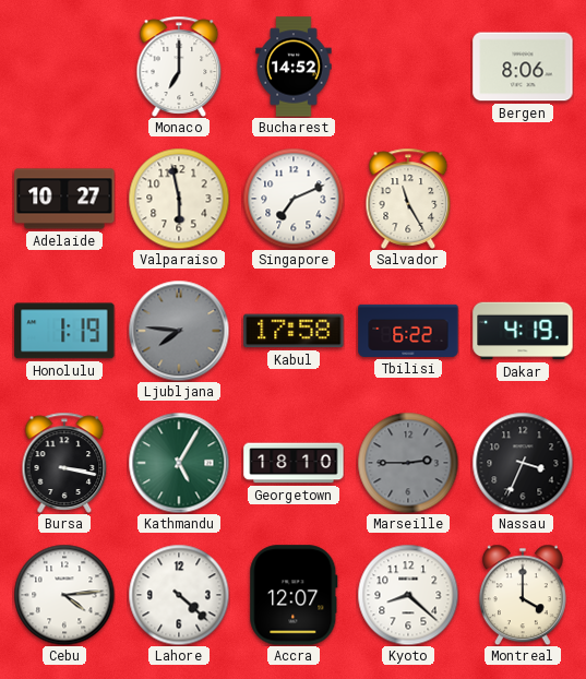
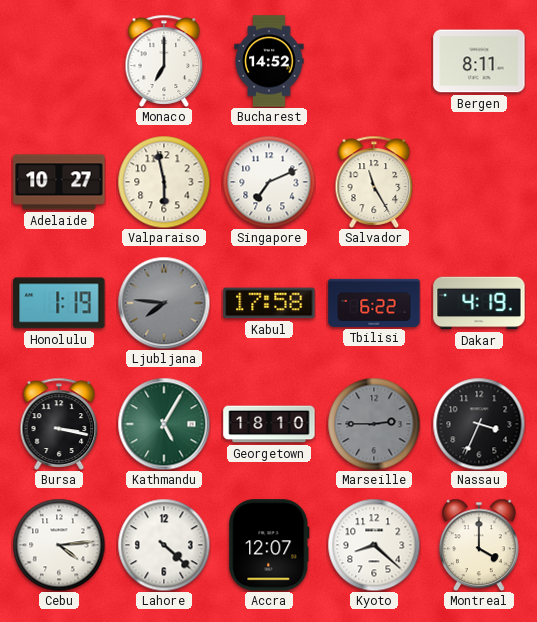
Bergen: 8:06 -> 8:11
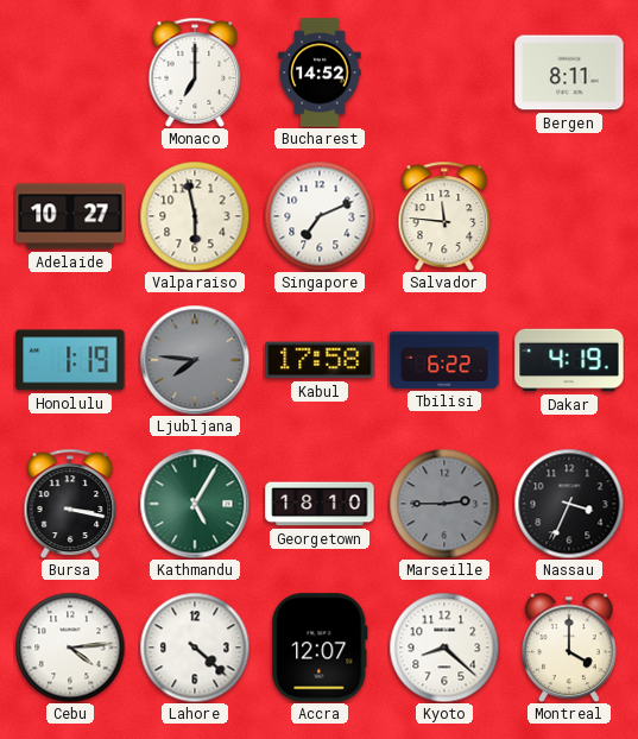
Salvador: 11:25 -> 11:46
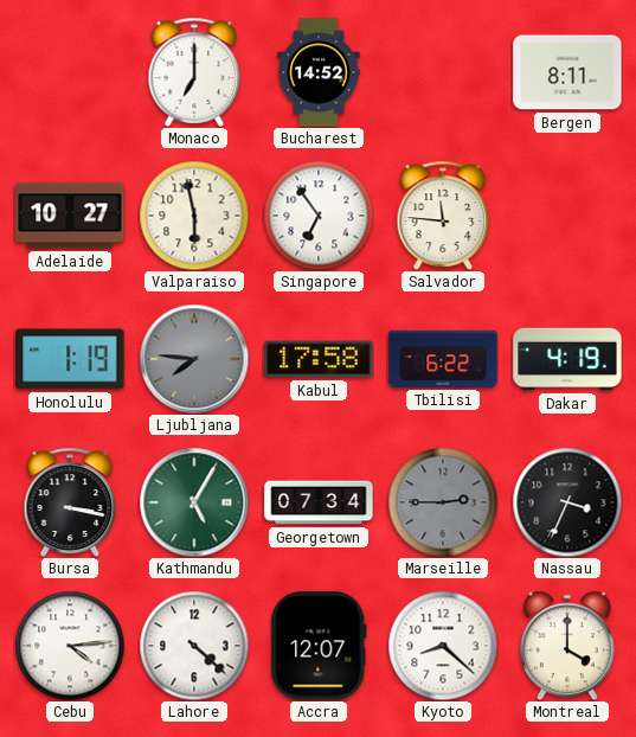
Singapore: 7:11 -> 6:54
Georgetown: 18:10 -> 07:34
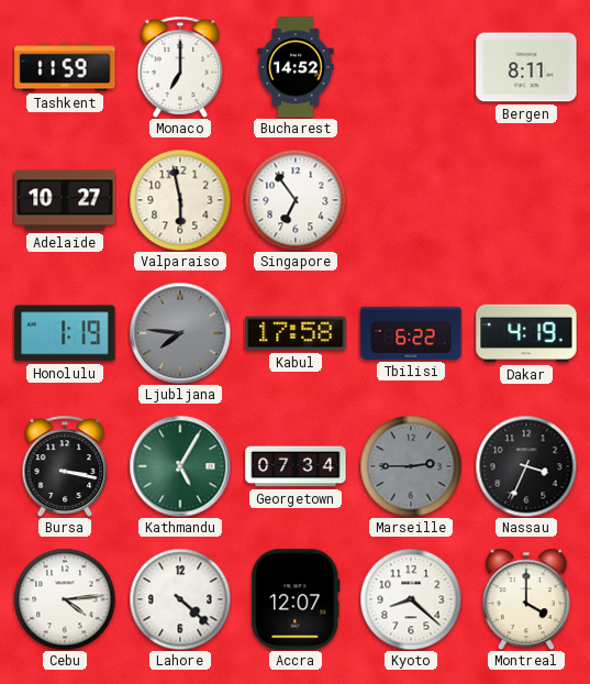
Tashkent: none -> 11:59
Salvador: 11:46 -> none
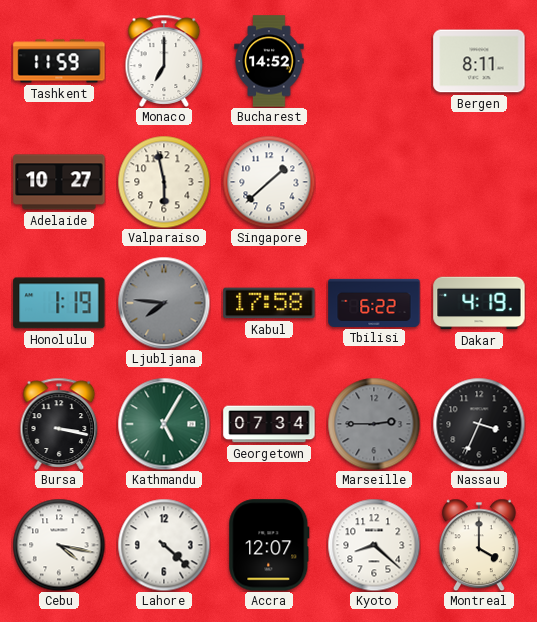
Singapore: 6:54 -> 1:38
Cebu: 4:14 -> 4:17
